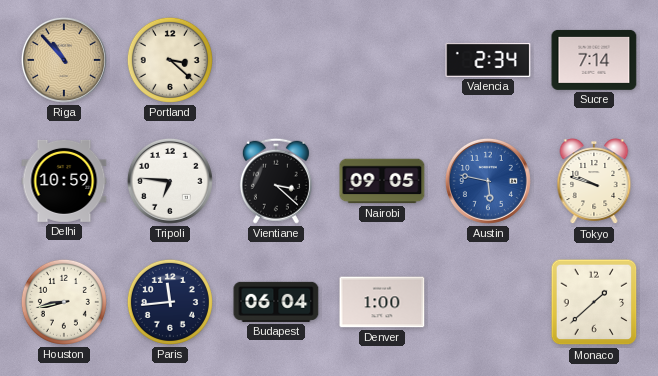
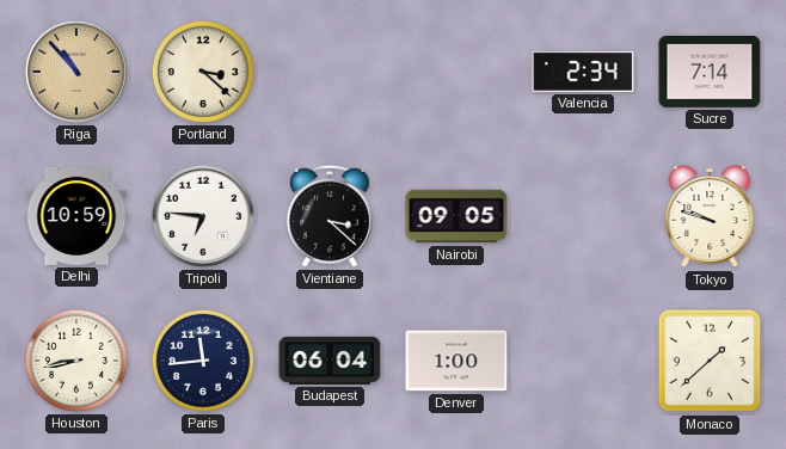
Austin: 5:47 -> none
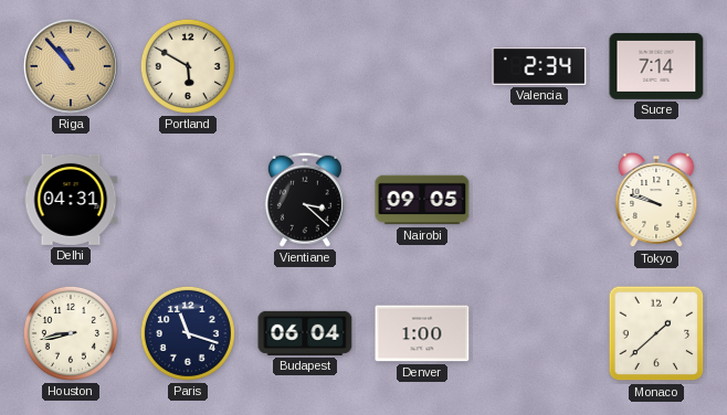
Portland: 3:22 -> 5:50
Delhi: 10:59 -> 04:31
Tripoli: 6:46 -> none
Paris: 11:44 -> 11:18
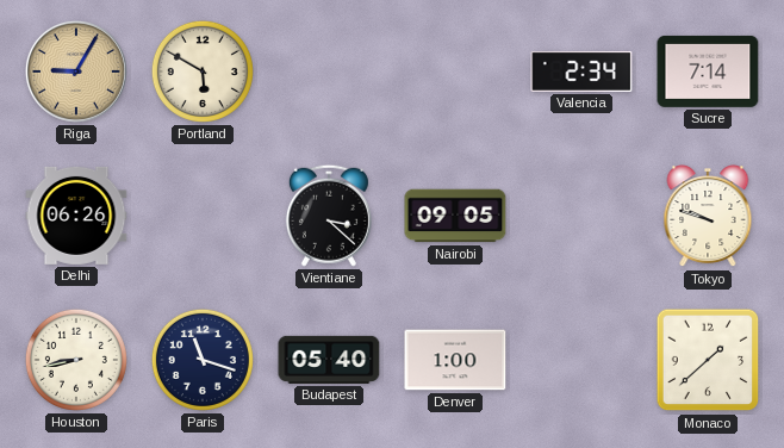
Riga: 10:53 -> 9:05
Delhi: 04:31 -> 06:26
Budapest: 06:04 -> 05:40
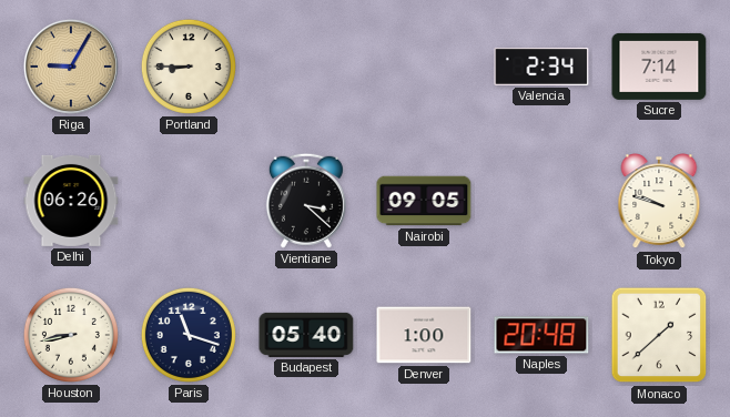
Portland: 5:50 -> 8:45
Naples: none -> 20:48
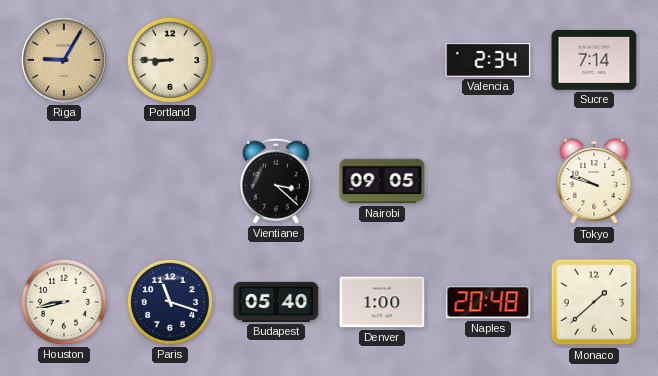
Delhi: 06:26 -> none
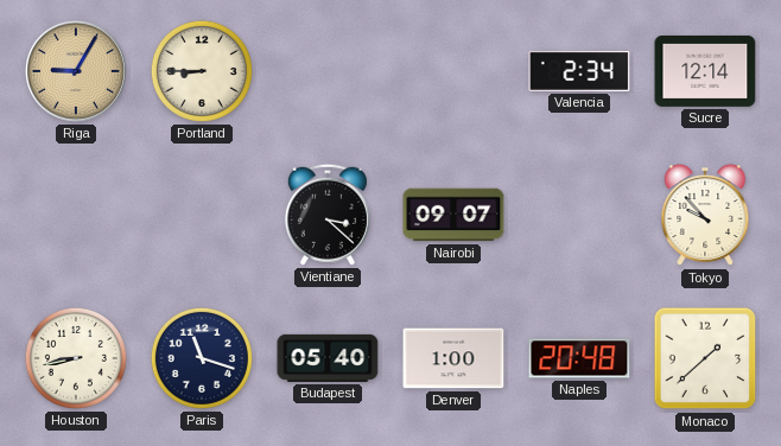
Sucre: 7:14 -> 12:14
Nairobi: 09:05 -> 09:07
Tokyo: 9:48 -> 9:53
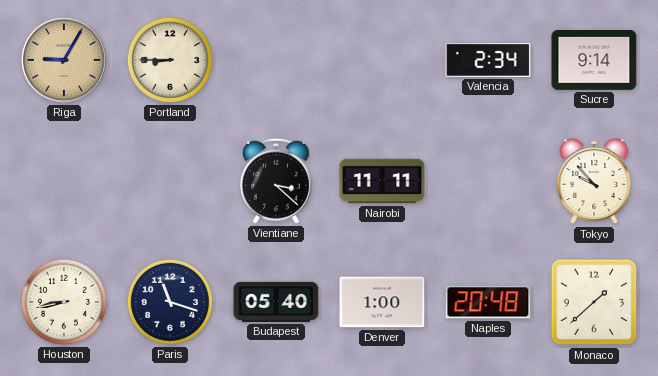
Sucre: 12:14 -> 9:14
Nairobi: 09:07 -> 11:11
